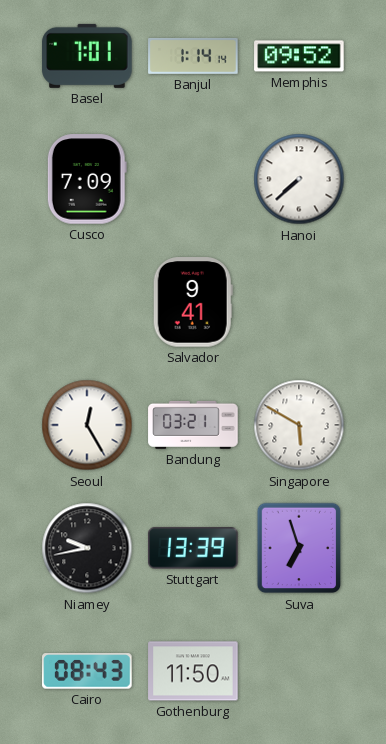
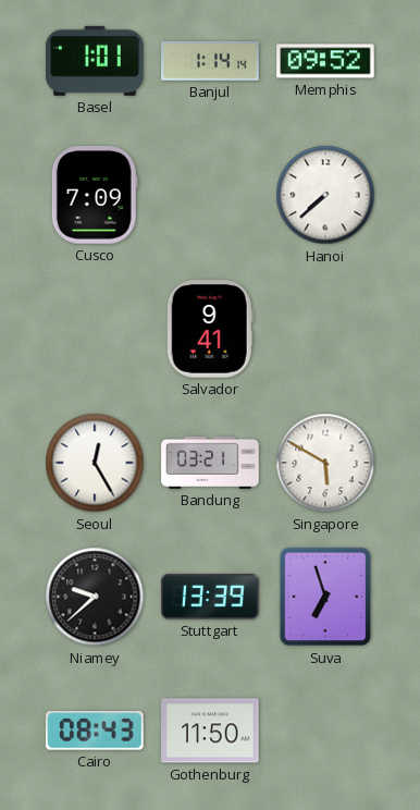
Basel: 7:01 -> 1:01
Niamey: 9:43 -> 9:38
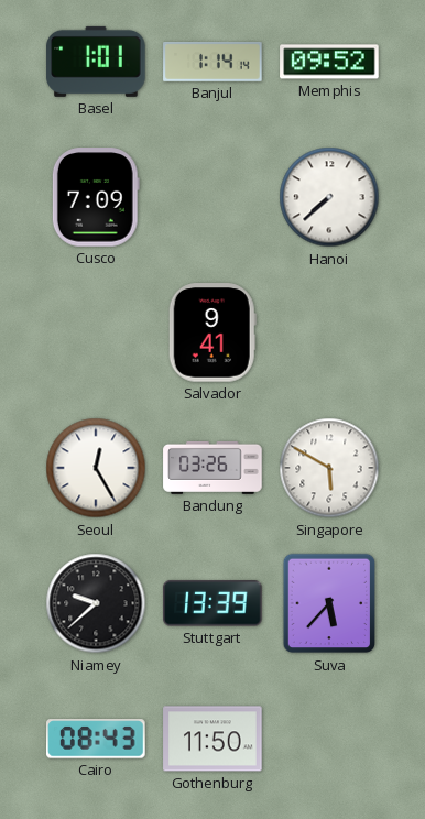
Bandung: 03:21 -> 03:26
Suva: 6:57 -> 5:37
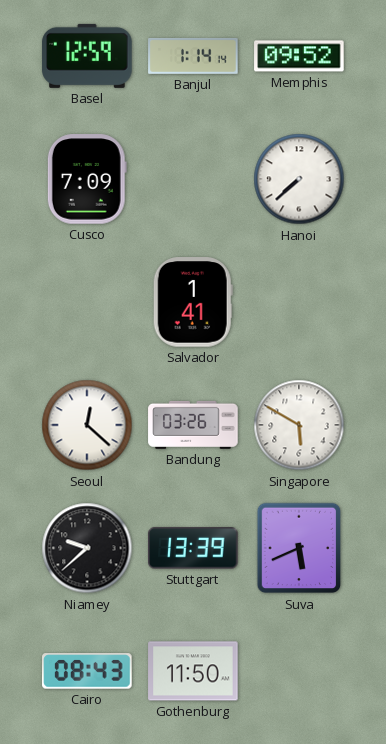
Basel: 1:01 -> 12:59
Salvador: 9:41 -> 1:41
Seoul: 12:25 -> 12:22
Suva: 5:37 -> 5:41
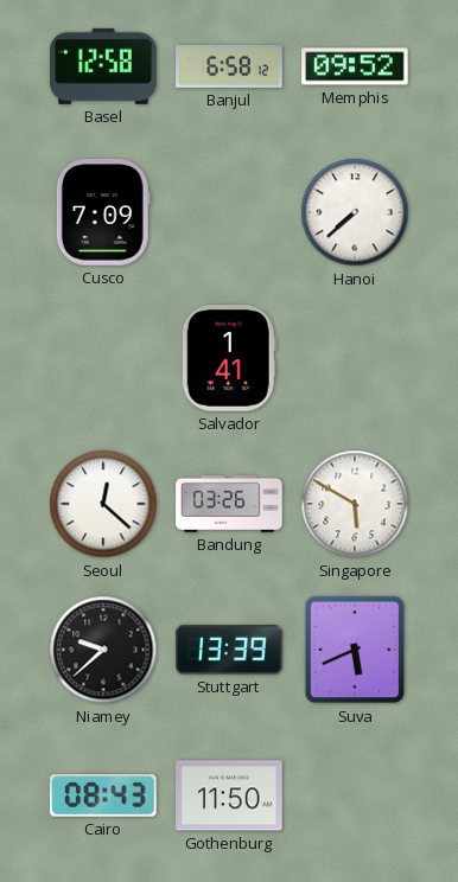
Basel: 12:59 -> 12:58
Banjul: 1:14 -> 6:58
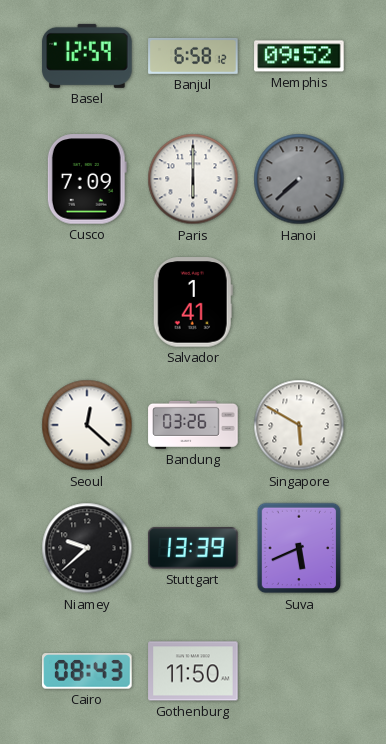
Basel: 12:58 -> 12:59
Paris: none -> 6:00
Hanoi dial: white -> grey
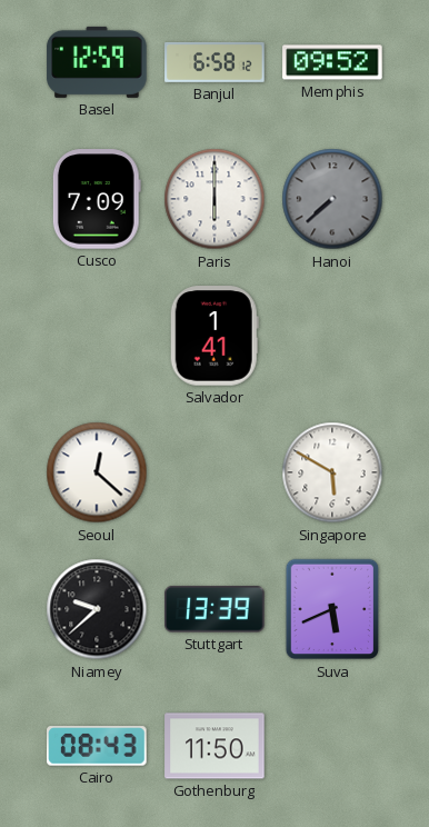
Bandung: 03:26 -> none
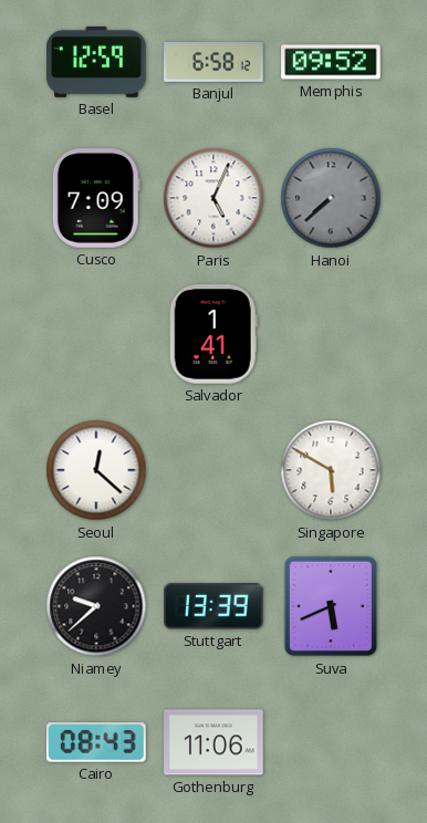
Paris: 6:00 -> 5:04
Gothenburg: 11:50 -> 11:06
